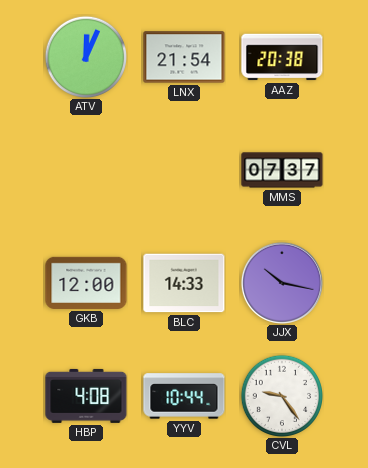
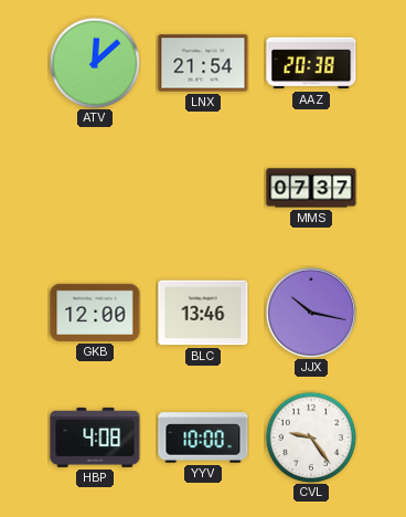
ATV: 12:04 -> 12:08
BLC: 14:33 -> 13:46
YYV: 10:44 -> 10:00
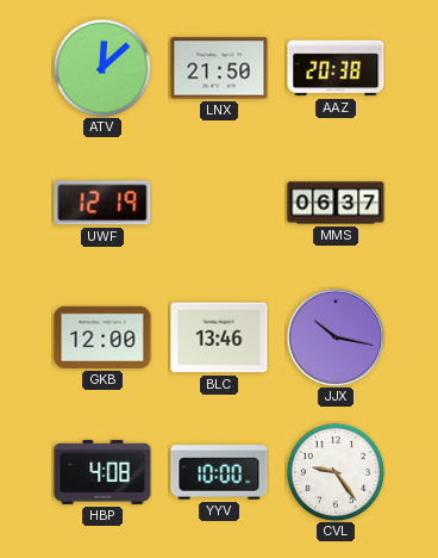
LNX: 21:54 -> 21:50
UWF: none -> 12:19
MMS: 07:37 -> 06:37
